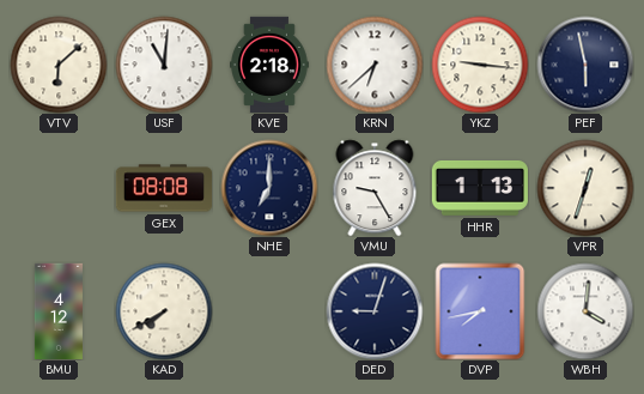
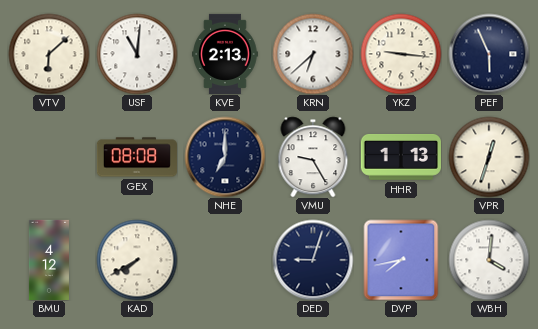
KVE: 2:18 -> 2:13
PEF: 5:58 -> 5:56
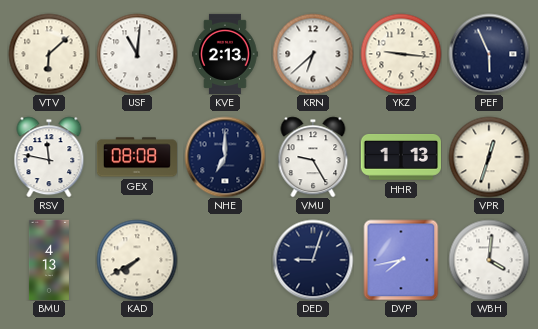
RSV: none -> 11:47
BMU: 4:12 -> 4:13
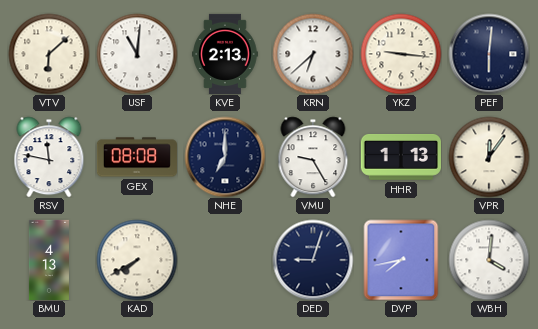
PEF: 5:56 -> 6:01
VPR: 12:33 -> 12:06
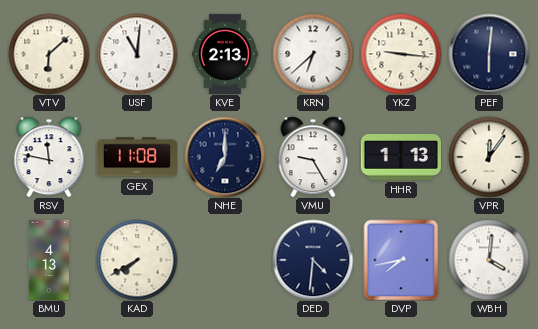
GEX: 08:08 -> 11:08
DED: 9:03 -> 4:31
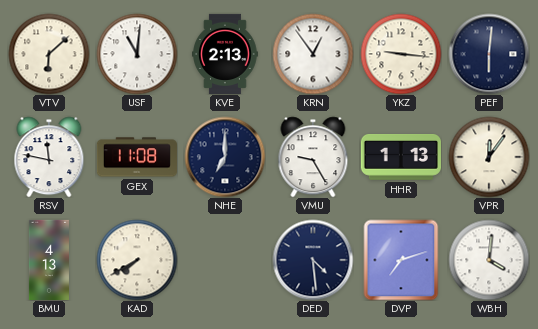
KRN: 6:38 -> 12:54
DED: 4:31 -> 4:29
DVP: 7:43 -> 7:12
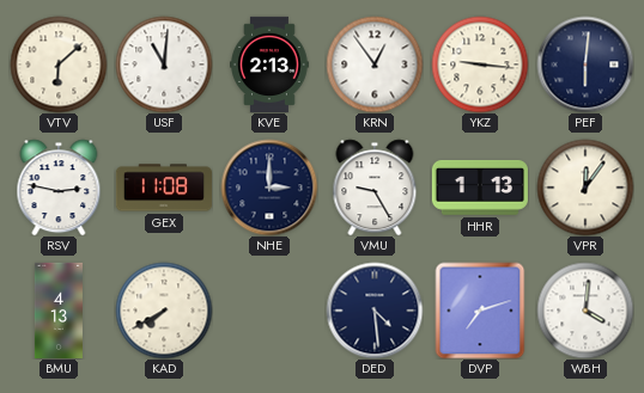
RSV: 11:47 -> 2:47
NHE: 7:00 -> 3:00
